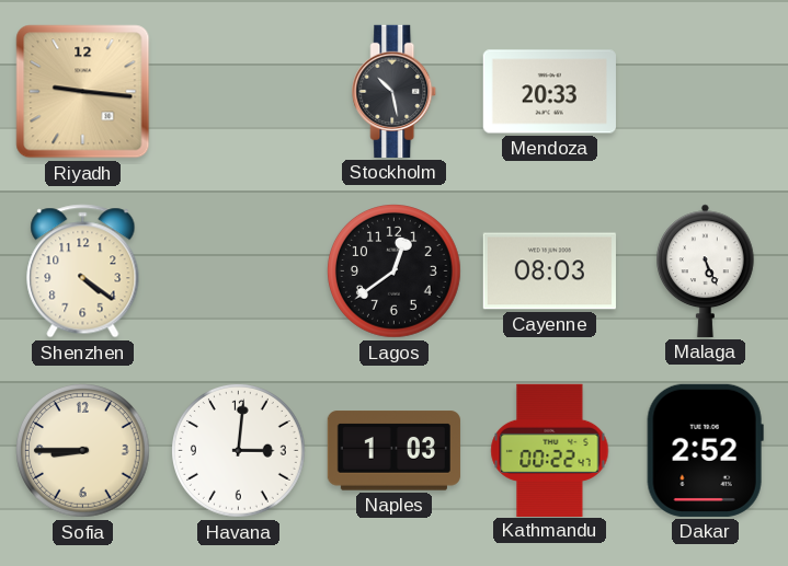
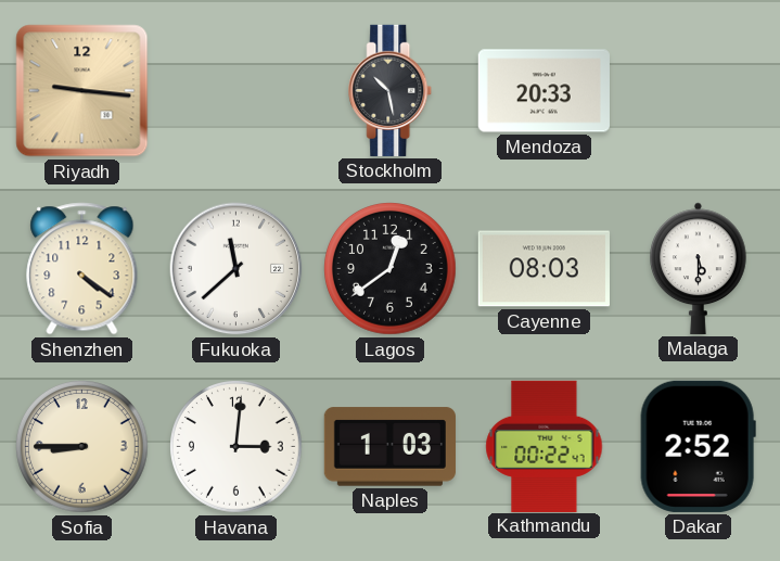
Fukuoka: none -> 11:38
Malaga: 5:26 -> 5:30
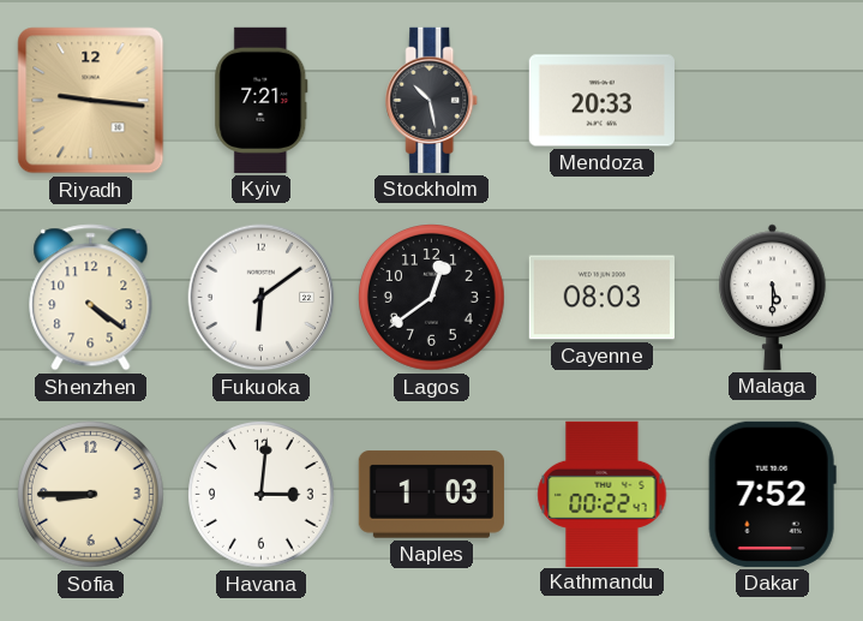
Kyiv: none -> 7:21
Fukuoka: 11:38 -> 6:09
Dakar: 2:52 -> 7:52
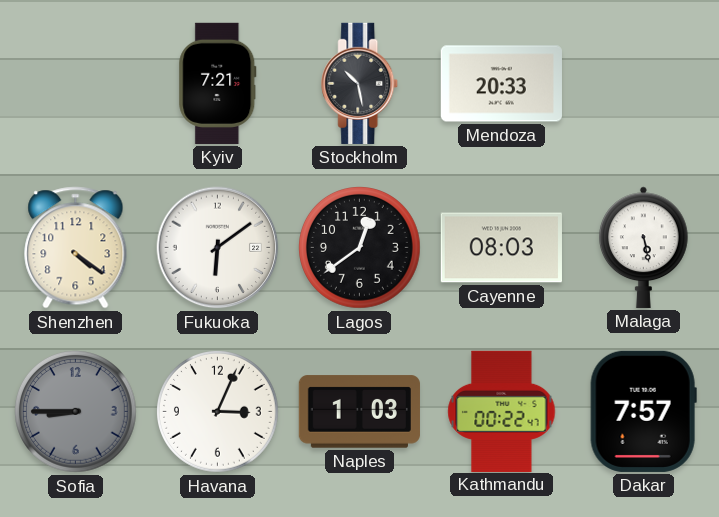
Riyadh: 9:16 -> none
Malaga: 5:30 -> 5:28
Sofia dial: cream -> grey
Havana: 3:01 -> 3:04
Dakar: 7:52 -> 7:57
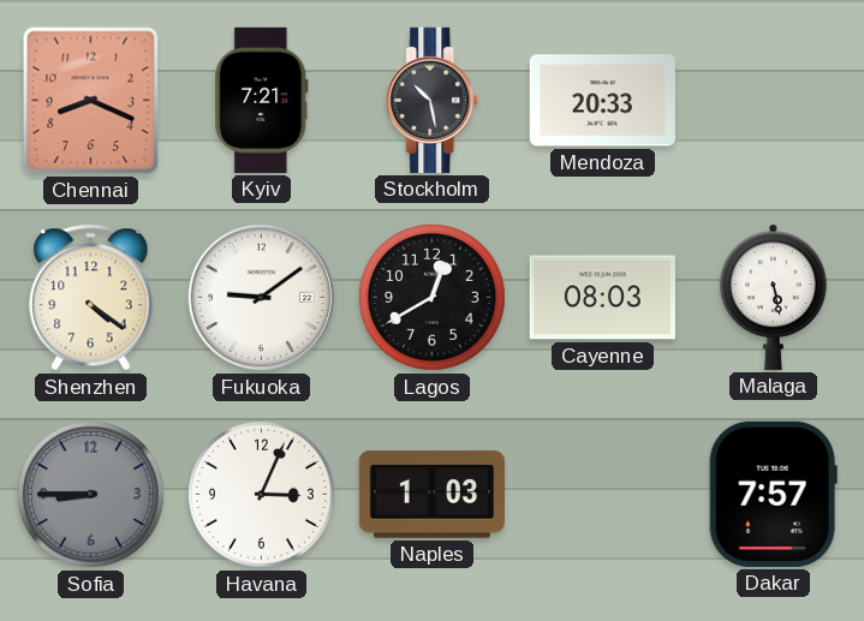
Chennai: none -> 8:19
Fukuoka: 6:09 -> 9:09
Lagos: 12:39 -> 12:40
Kathmandu: 00:22 -> none
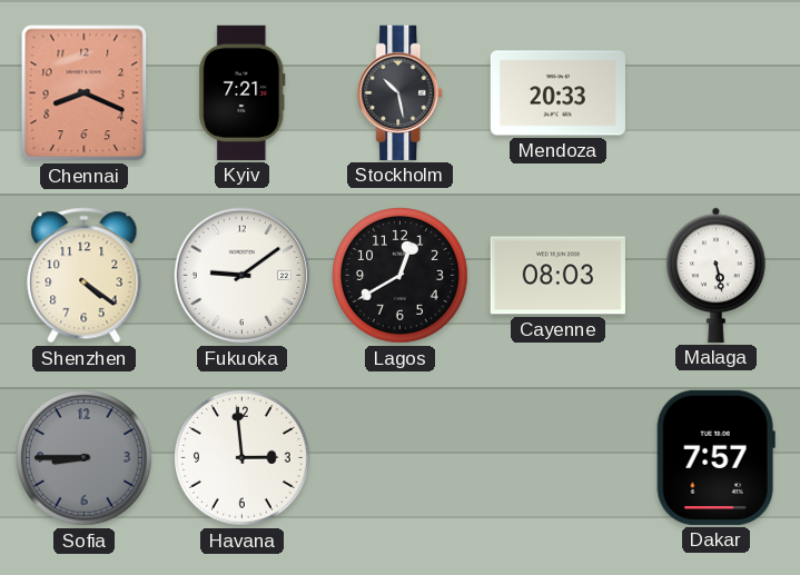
Havana: 3:04 -> 2:59
Naples: 1:03 -> none
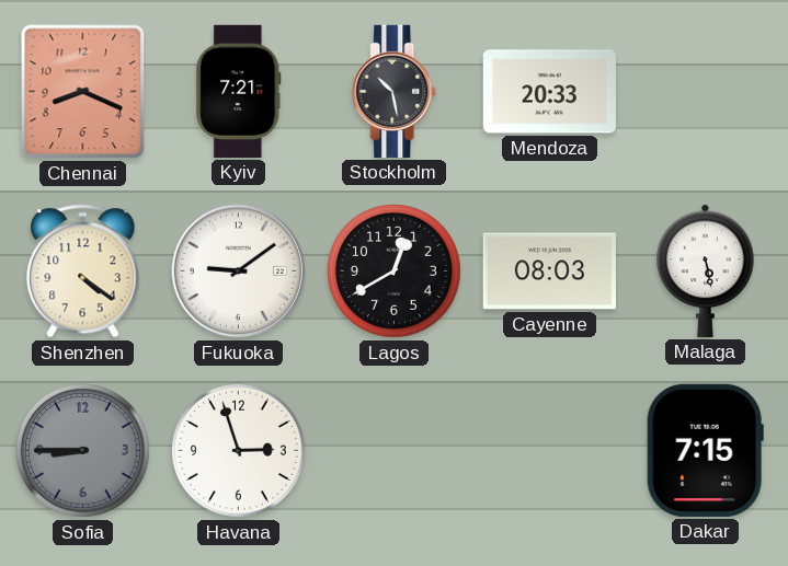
Havana: 2:59 -> 2:57
Dakar: 7:57 -> 7:15
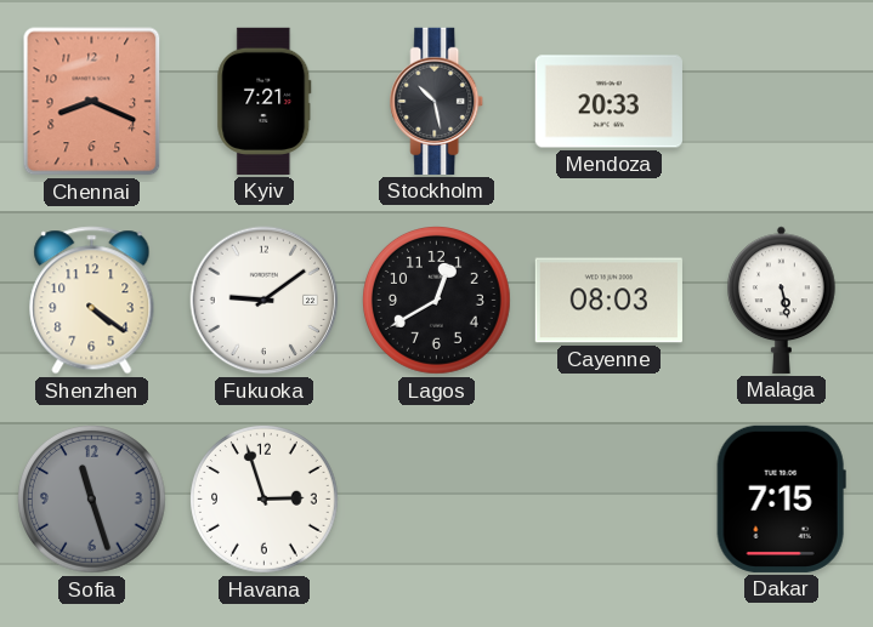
Sofia: 8:45 -> 11:27
